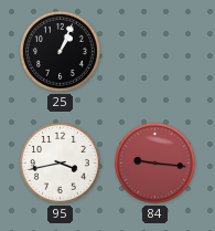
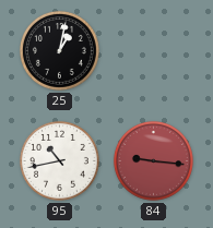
25: 1:04 -> 1:02
95: 3:43 -> 10:43
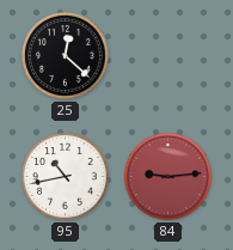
25: 1:02 -> 12:22
84: 9:16 -> 9:14
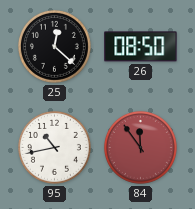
26: none -> 08:50
84: 9:14 -> 11:54
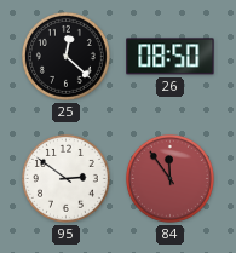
95: 10:43 -> 2:51
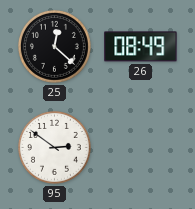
26: 08:50 -> 08:49
84: 11:54 -> none
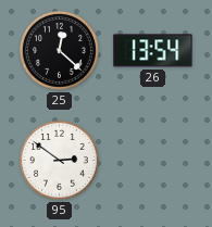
26: 08:49 -> 13:54
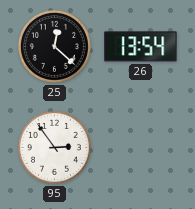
95: 2:51 -> 2:54
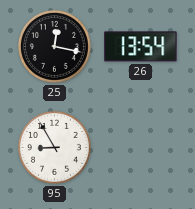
25: 12:22 -> 12:17
95: 2:54 -> 8:55
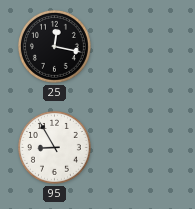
26: 13:54 -> none
